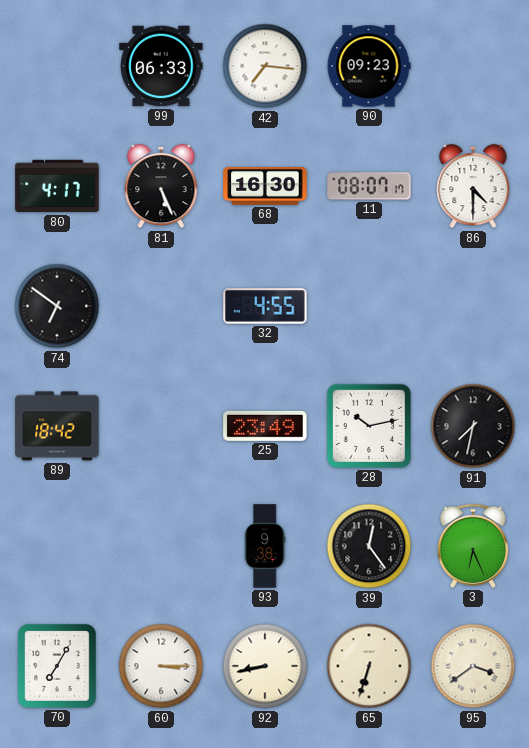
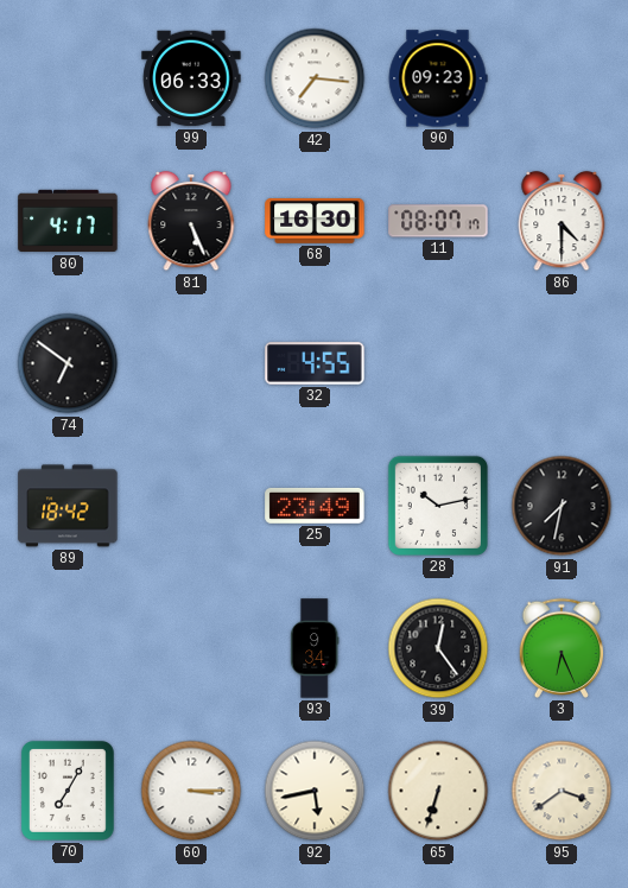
93: 9:38 -> 9:34
92: 8:43 -> 5:43
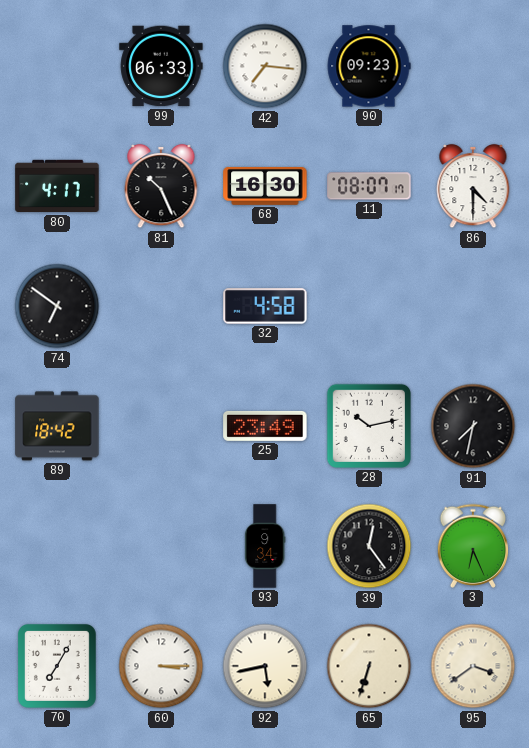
81: 5:26 -> 10:26
32: 4:55 -> 4:58
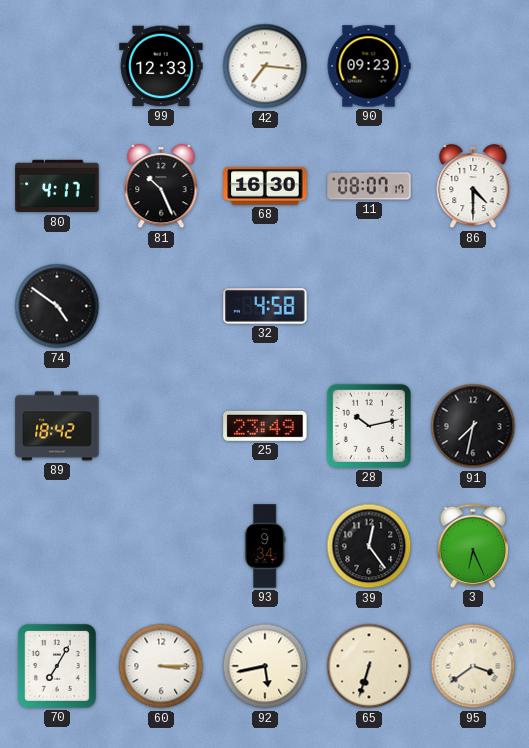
99: 06:33 -> 12:33
74: 6:51 -> 4:51
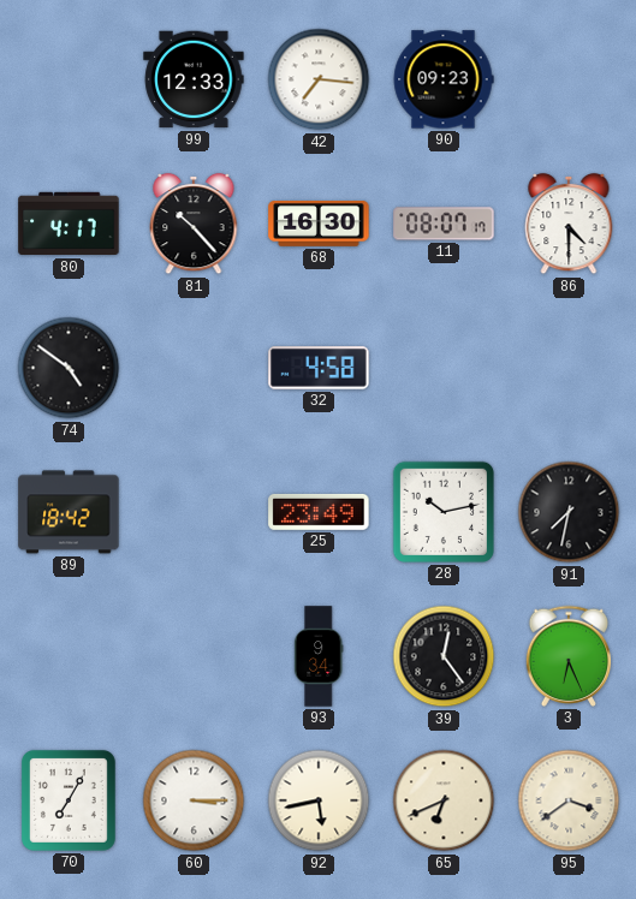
81: 10:26 -> 10:23
65: 6:33 -> 6:41
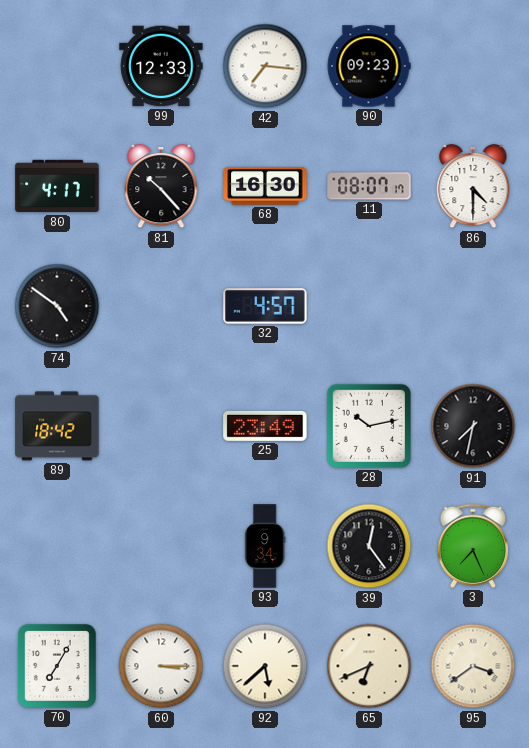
32: 4:58 -> 4:57
3: 6:26 -> 7:26
92: 5:43 -> 5:38
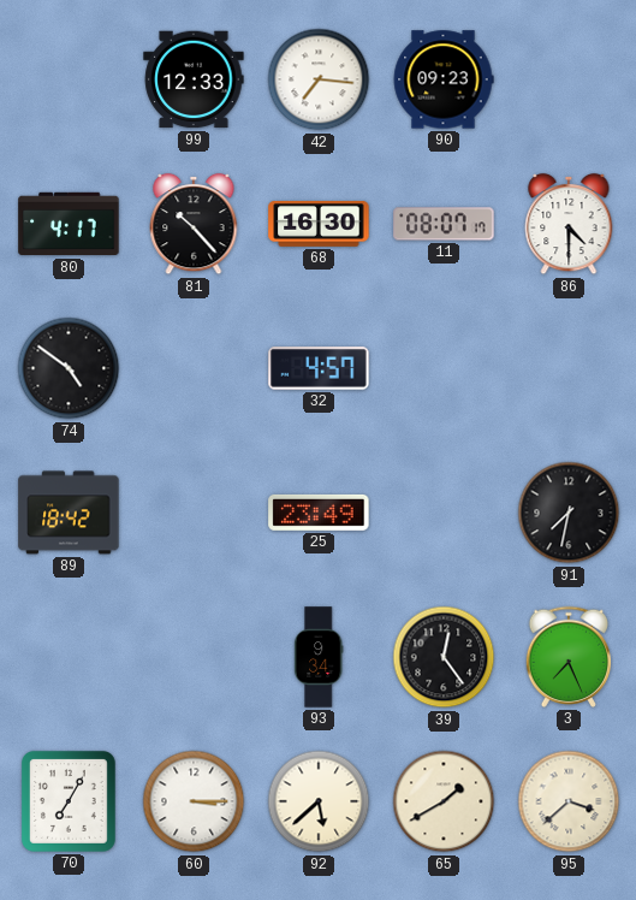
28: 10:13 -> none
65: 6:41 -> 1:40
95: 3:39 -> 3:38
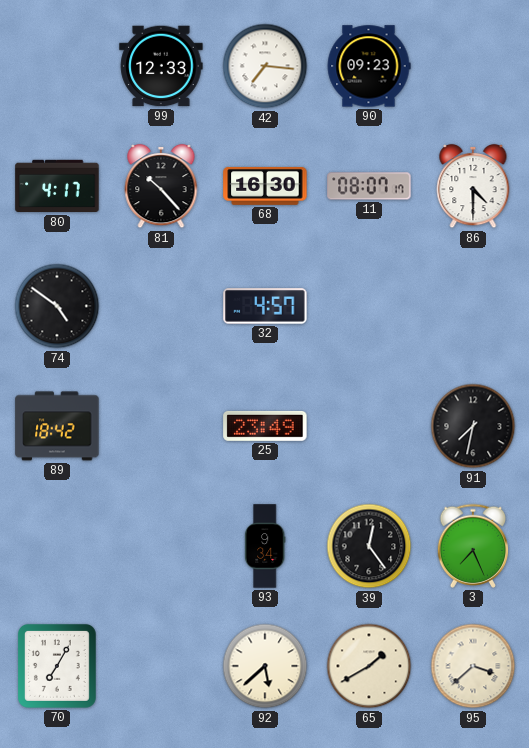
60: 3:15 -> none
